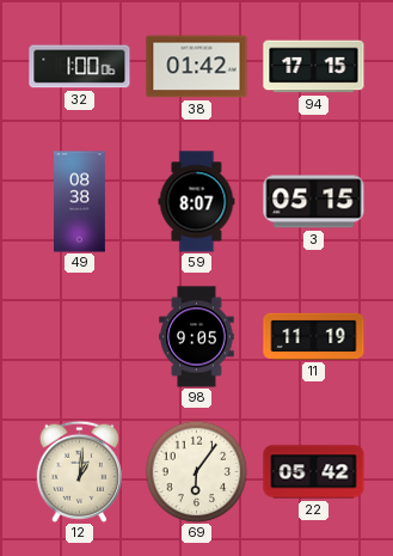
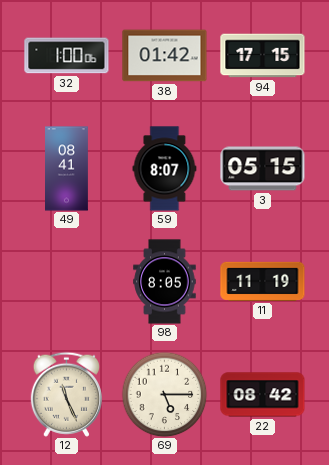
49: 08:38 -> 08:41
98: 9:05 -> 8:05
12: 1:01 -> 11:26
69: 6:06 -> 5:15
22: 05:42 -> 08:42
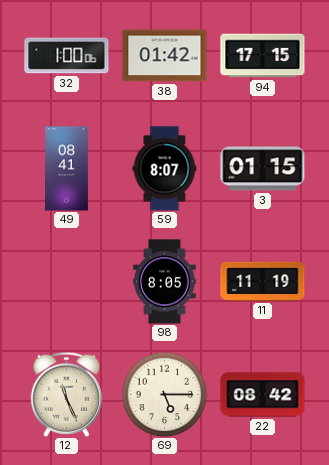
3: 05:15 -> 01:15
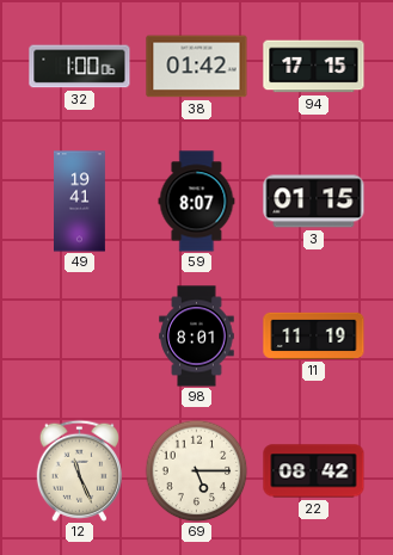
49: 08:41 -> 19:41
98: 8:05 -> 8:01
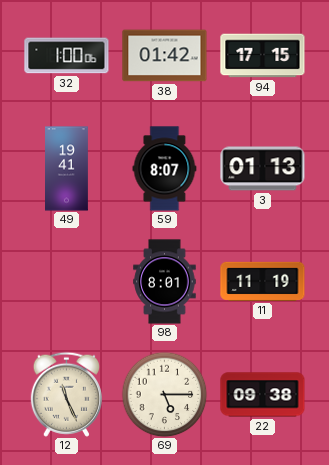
3: 01:15 -> 01:13
22: 08:42 -> 09:38
